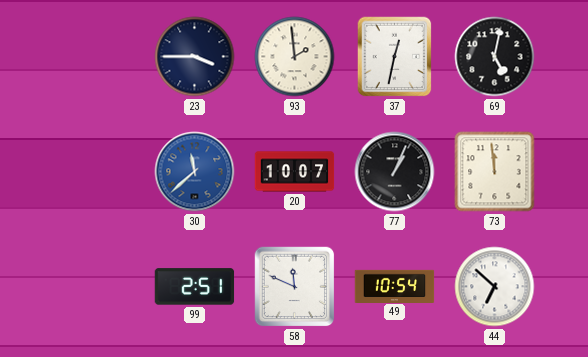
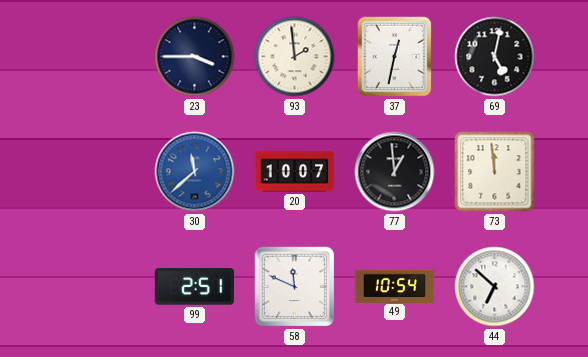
77: 1:04 -> 12:59
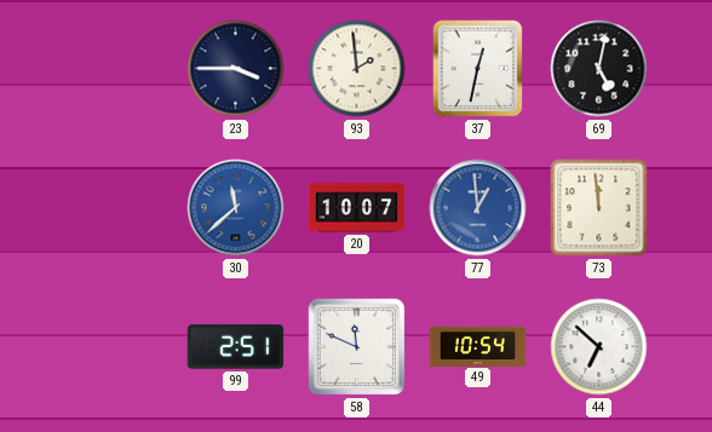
77 dial: black -> blue
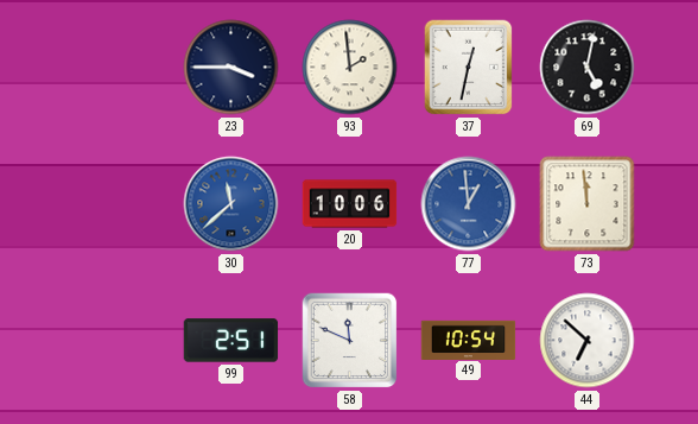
20: 10:07 -> 10:06
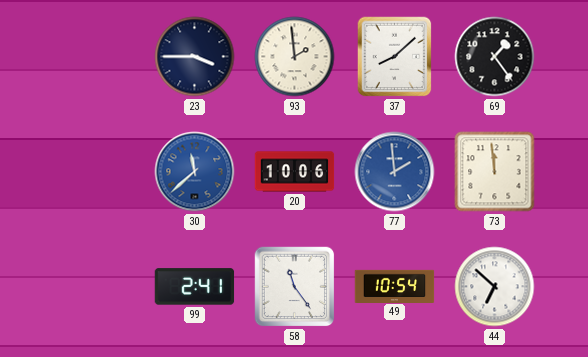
37: 12:32 -> 8:08
69: 5:02 -> 1:24
77: 12:59 -> 1:59
99: 2:51 -> 2:41
58: 11:49 -> 11:24
